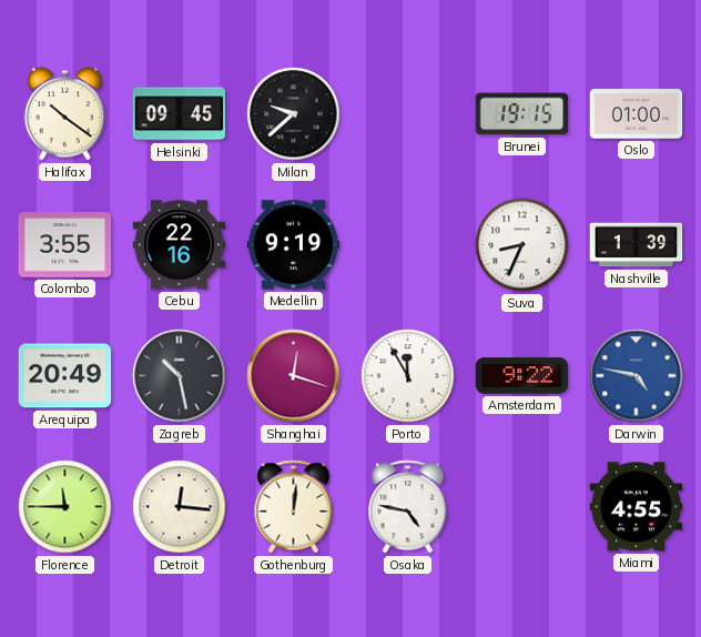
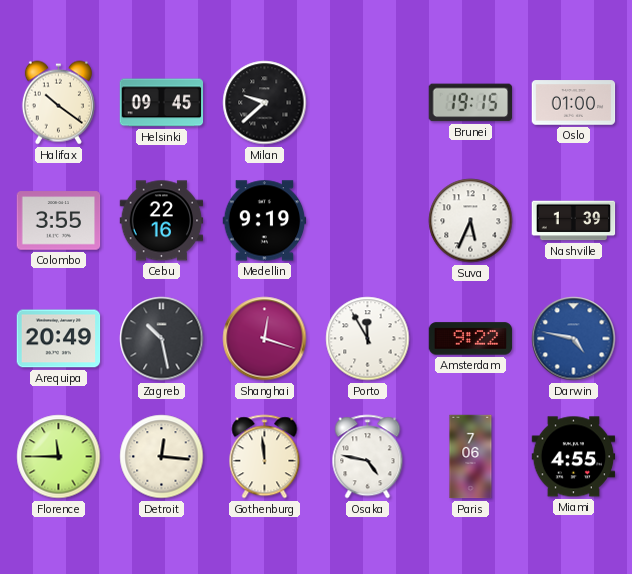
Suva: 8:34 -> 5:34
Gothenburg: 12:01 -> 11:59
Paris: none -> 7:06
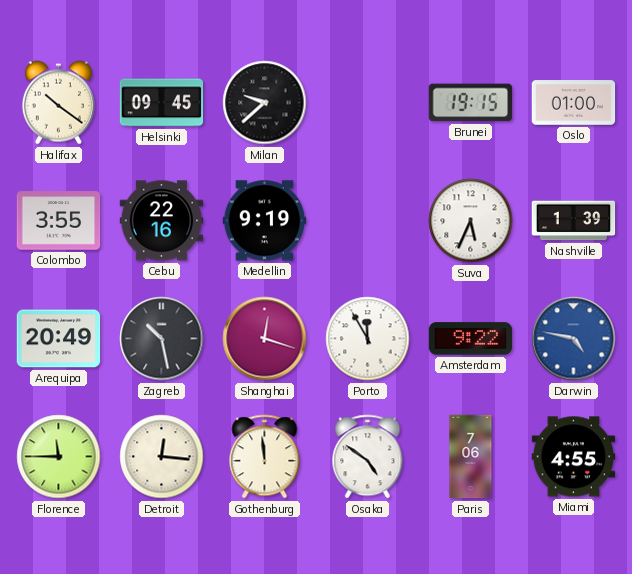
Osaka: 4:47 -> 4:51
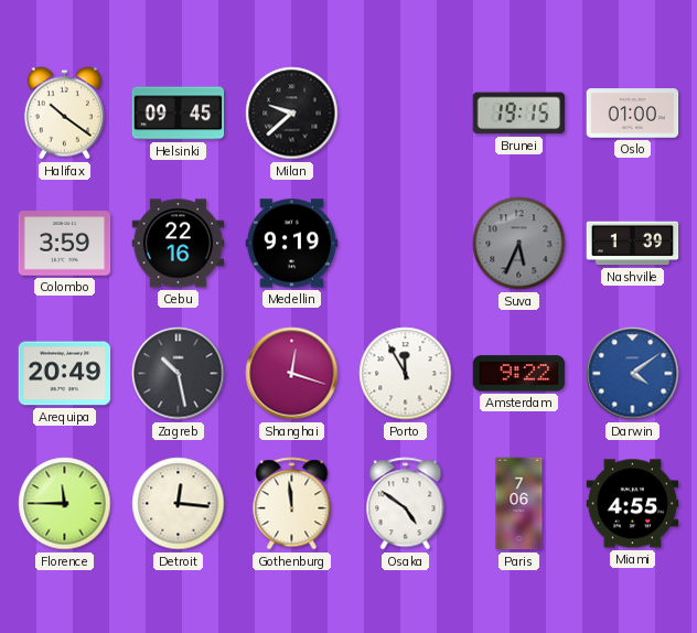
Colombo: 3:55 -> 3:59
Suva dial: white -> grey
Darwin: 4:47 -> 4:09
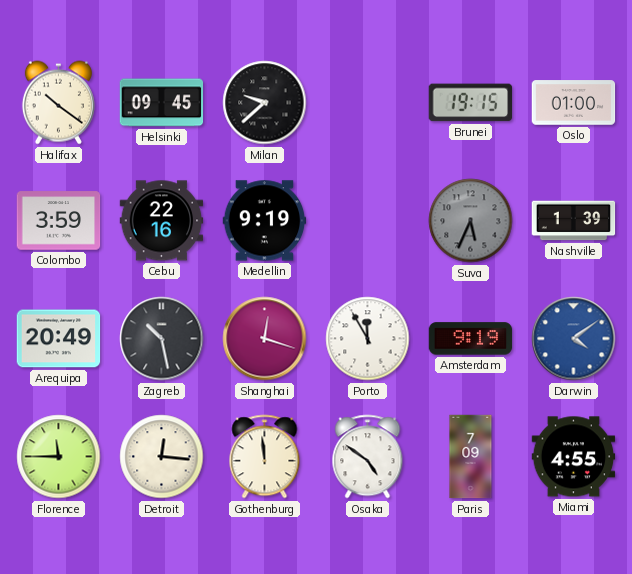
Amsterdam: 9:22 -> 9:19
Paris: 7:06 -> 7:09
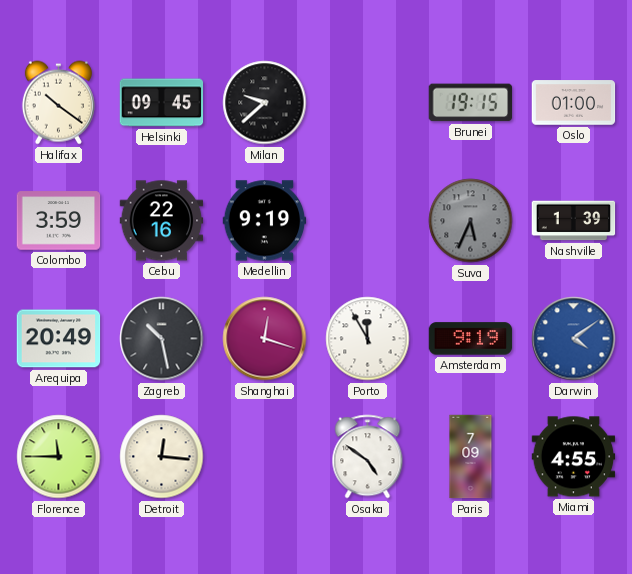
Gothenburg: 11:59 -> none
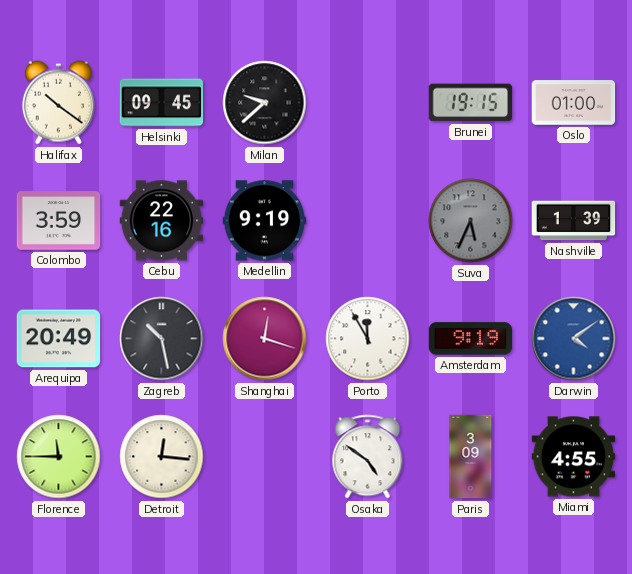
Paris: 7:09 -> 3:09
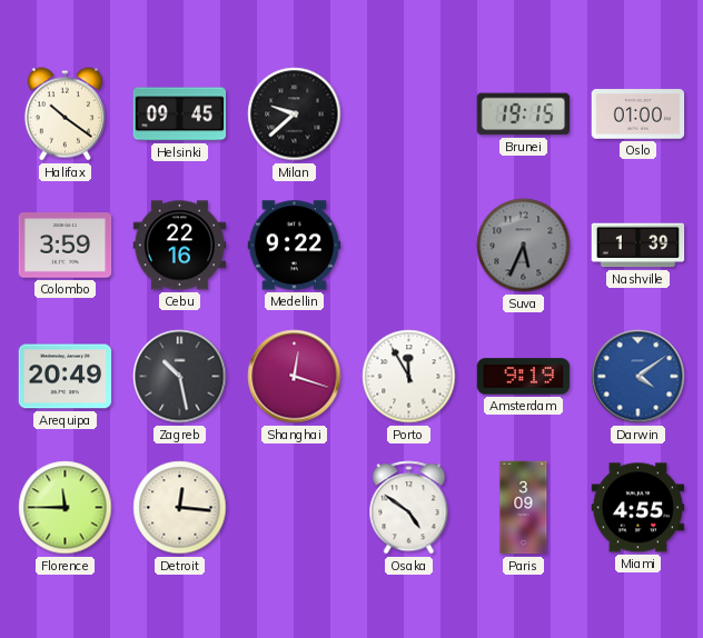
Medellin: 9:19 -> 9:22
